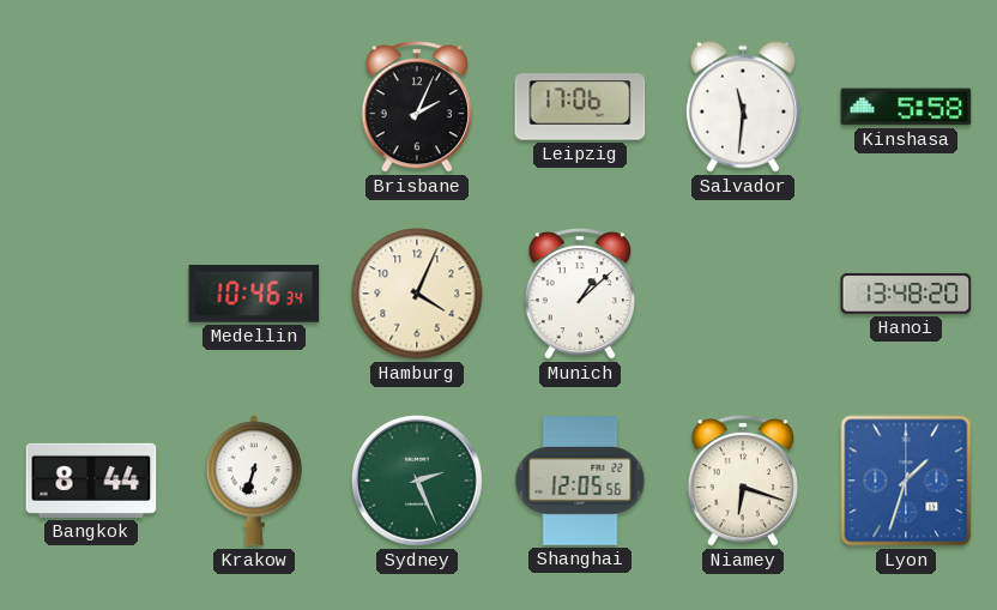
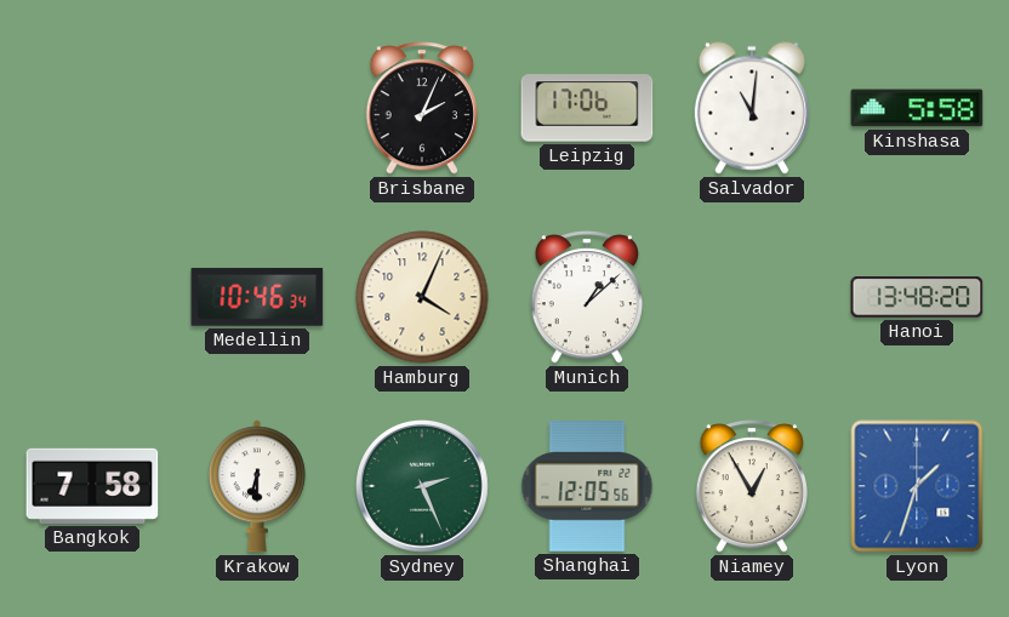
Salvador: 11:31 -> 11:01
Bangkok: 8:44 -> 7:58
Krakow: 6:33 -> 6:30
Niamey: 6:18 -> 12:55
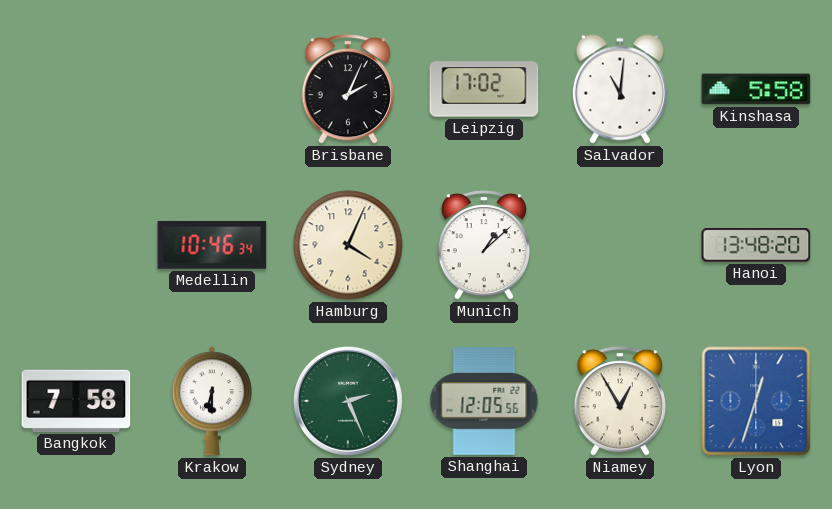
Leipzig: 17:06 -> 17:02
Lyon: 1:33 -> 12:33
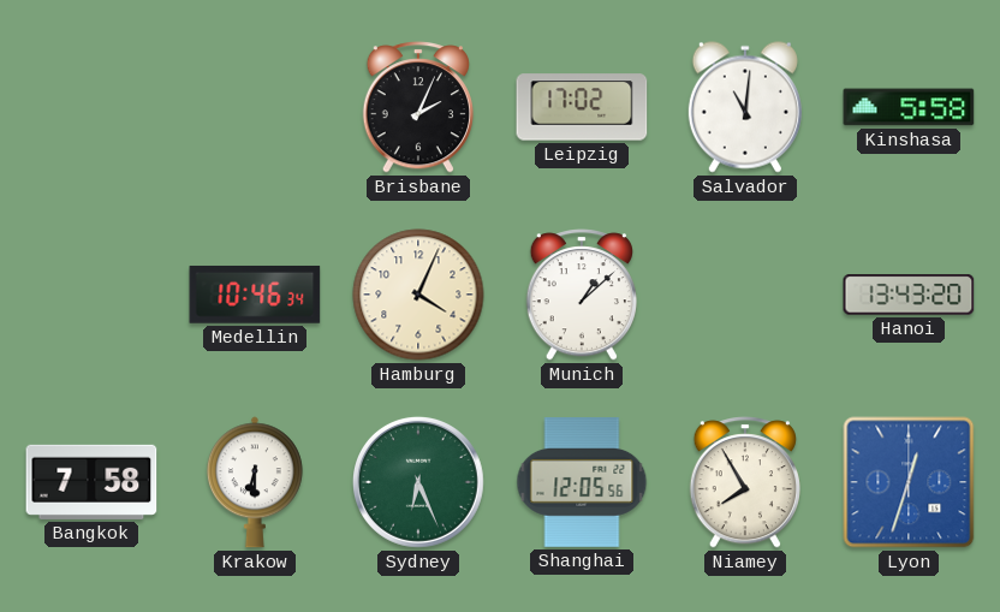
Hanoi: 13:48 -> 13:43
Sydney: 2:26 -> 6:26
Niamey: 12:55 -> 7:55
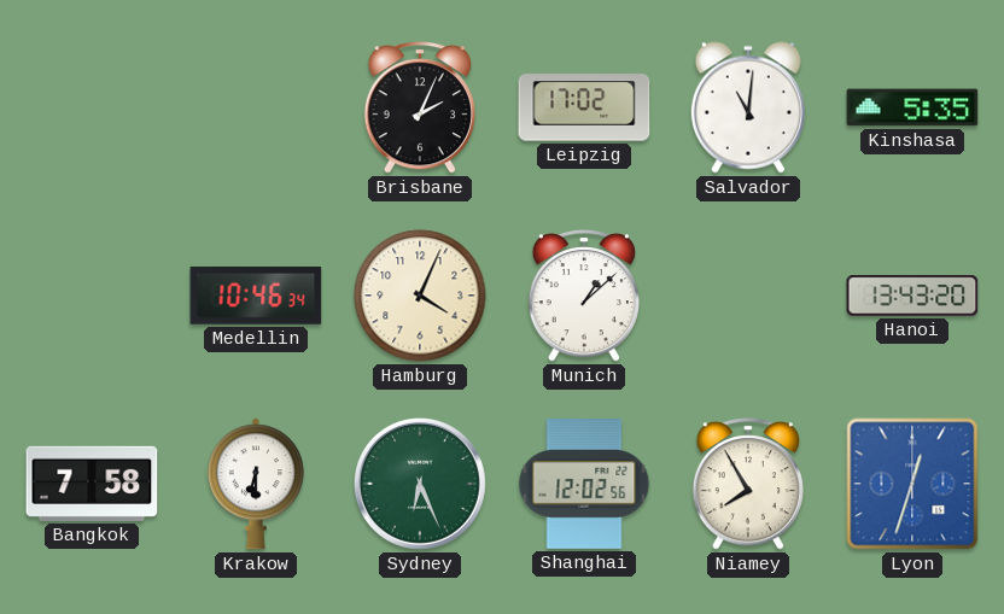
Kinshasa: 5:58 -> 5:35
Shanghai: 12:05 -> 12:02
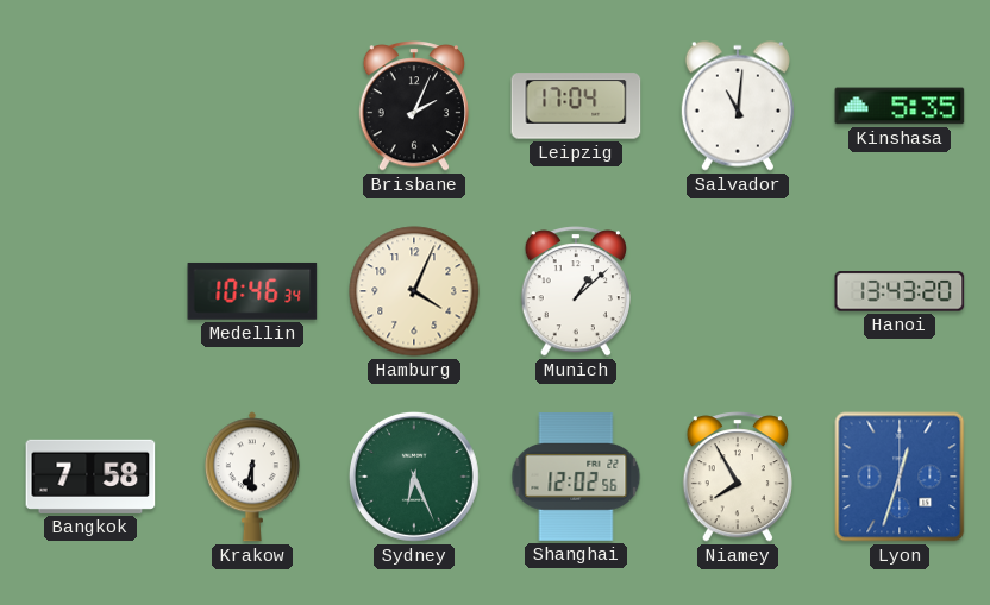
Leipzig: 17:02 -> 17:04
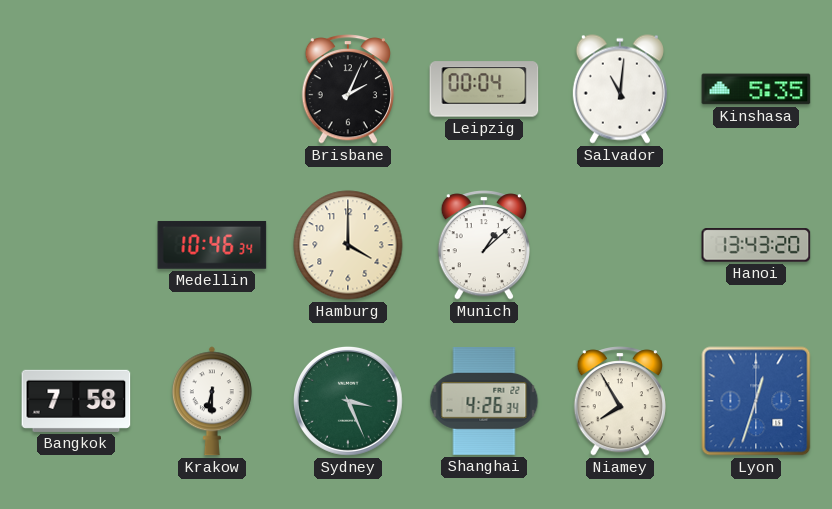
Leipzig: 17:04 -> 00:04
Hamburg: 4:04 -> 4:00
Sydney: 6:26 -> 3:26
Shanghai: 12:02 -> 4:26
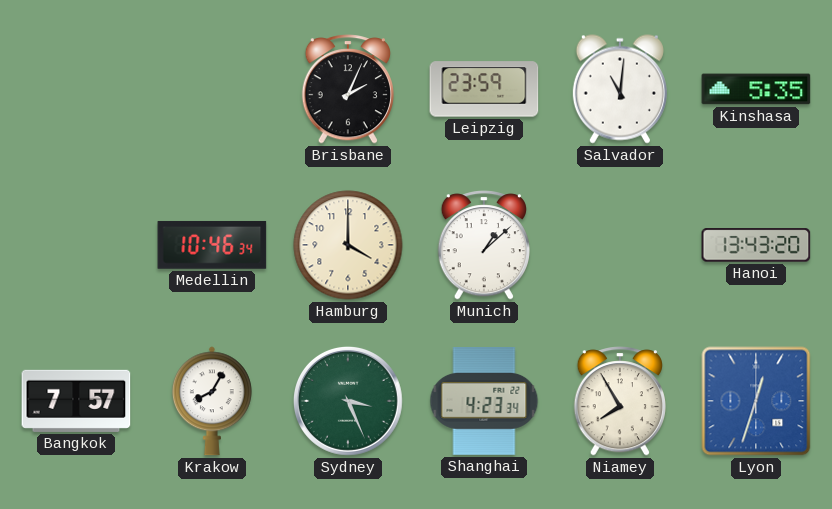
Leipzig: 00:04 -> 23:59
Bangkok: 7:58 -> 7:57
Krakow: 6:30 -> 8:05
Shanghai: 4:26 -> 4:23
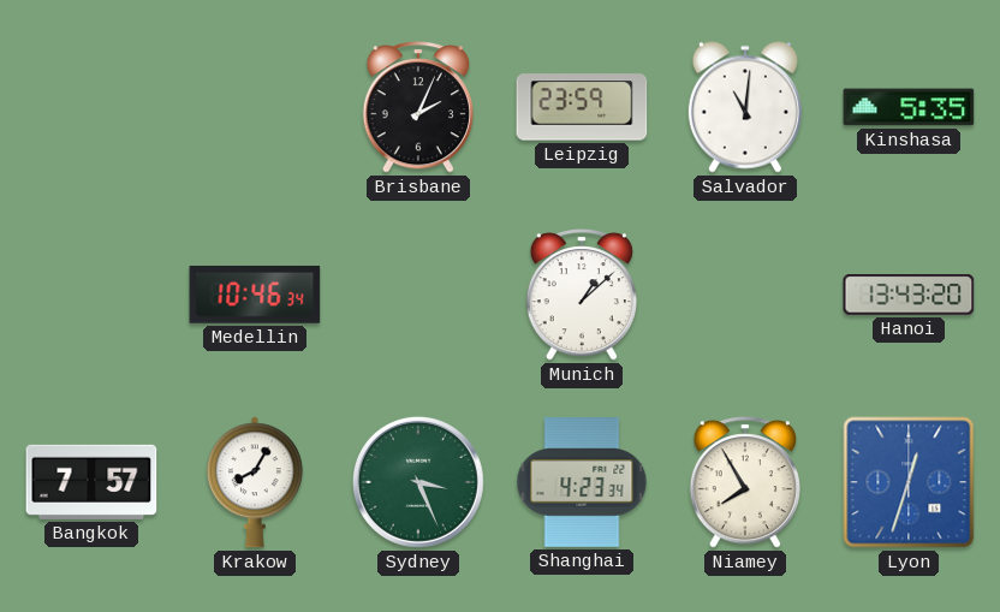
Hamburg: 4:00 -> none
